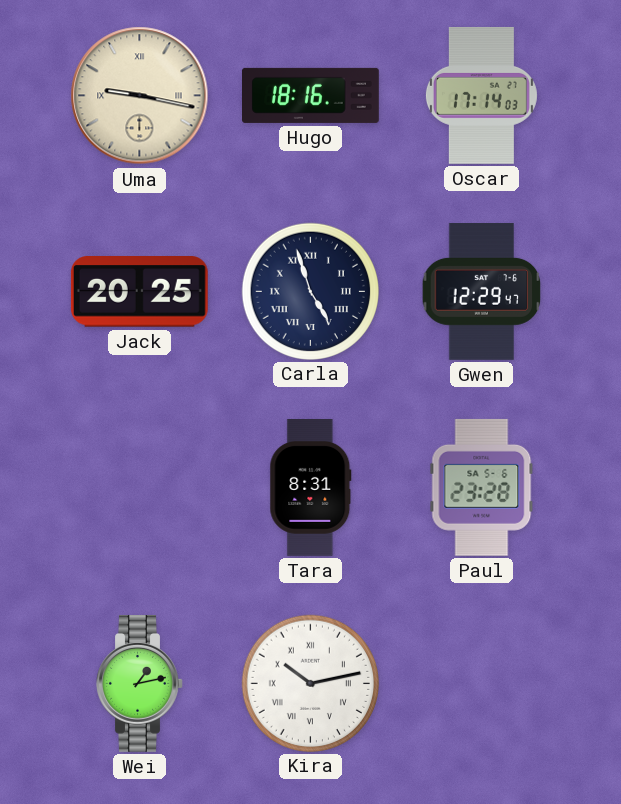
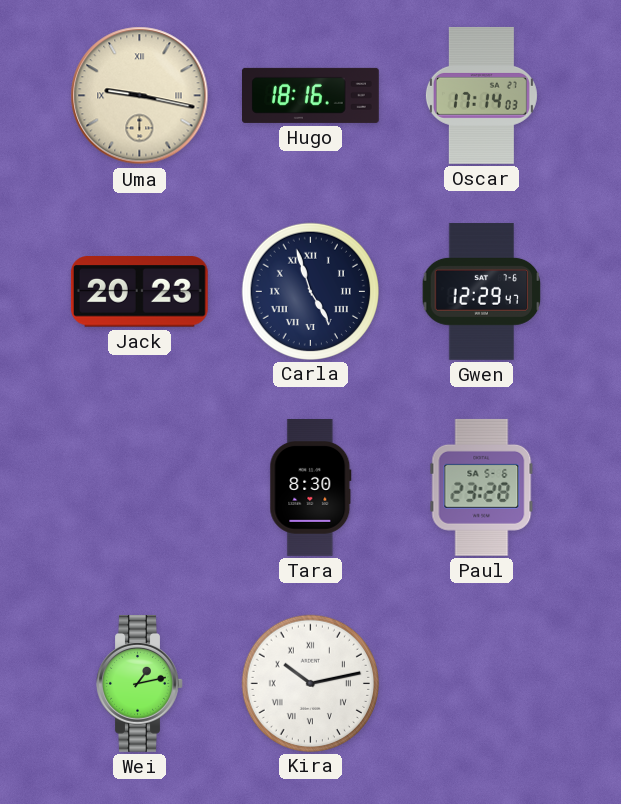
Jack: 20:25 -> 20:23
Tara: 8:31 -> 8:30
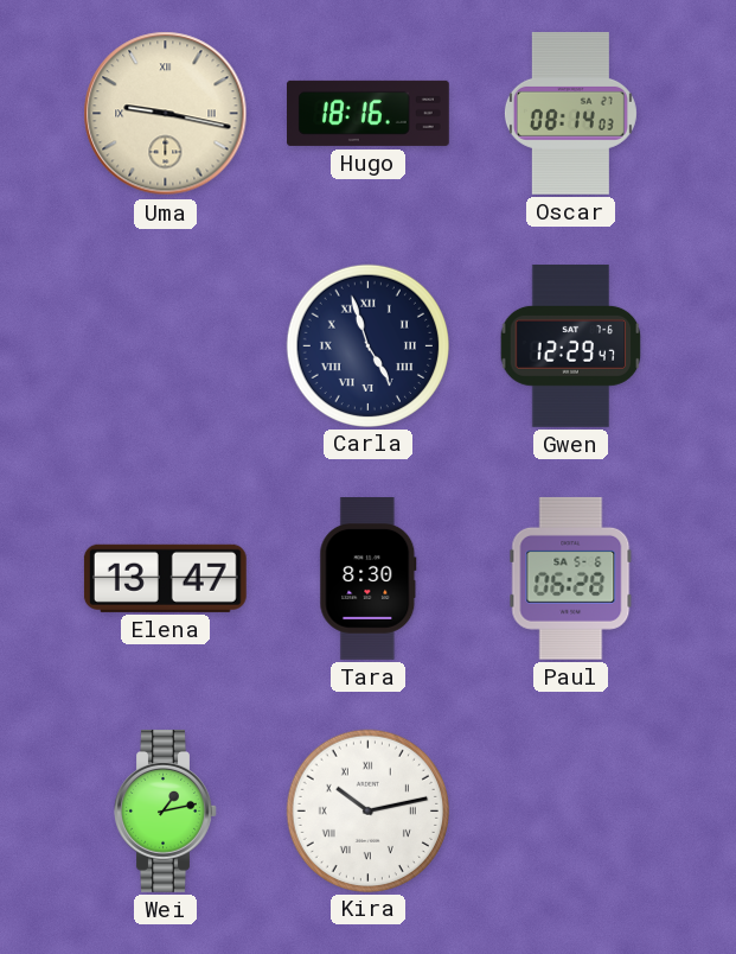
Oscar: 17:14 -> 08:14
Jack: 20:23 -> none
Elena: none -> 13:47
Paul: 23:28 -> 06:28
